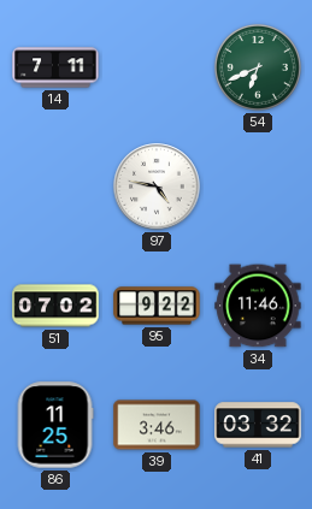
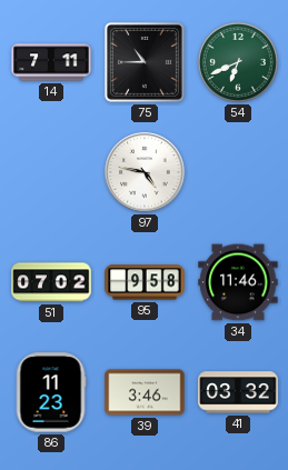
75: none -> 10:45
95: 9:22 -> 9:58
86: 11:25 -> 11:23
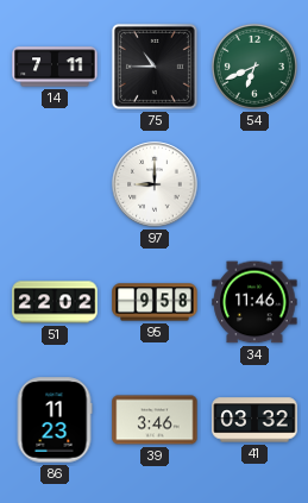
97: 4:47 -> 9:00
51: 07:02 -> 22:02
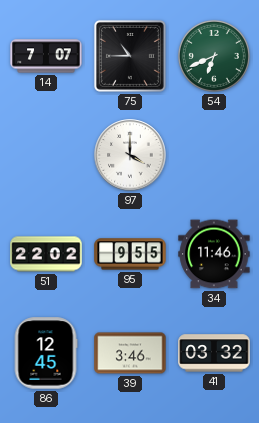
14: 7:11 -> 7:07
97: 9:00 -> 4:00
95: 9:58 -> 9:55
86: 11:23 -> 12:45
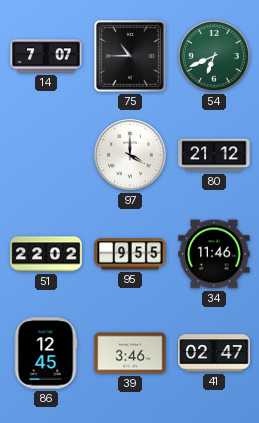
80: none -> 21:12
41: 03:32 -> 02:47
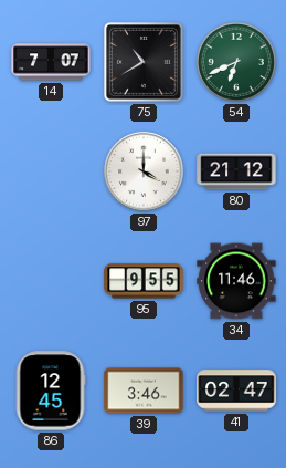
75: 10:45 -> 10:40
51: 22:02 -> none
